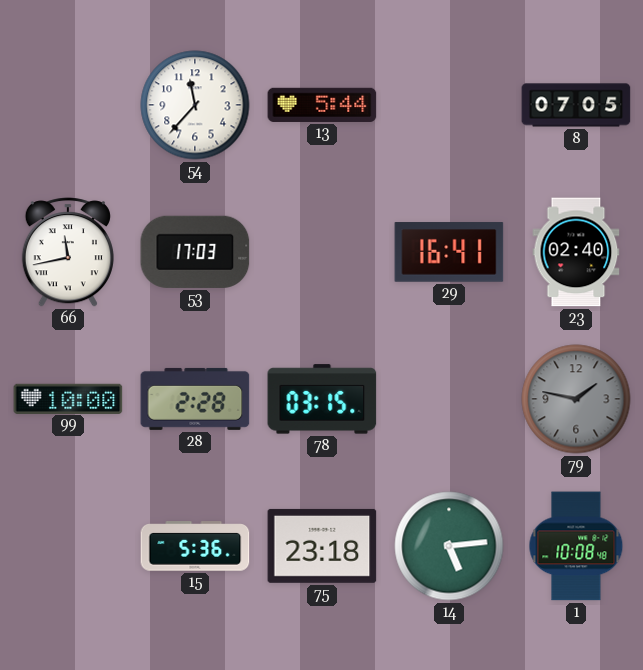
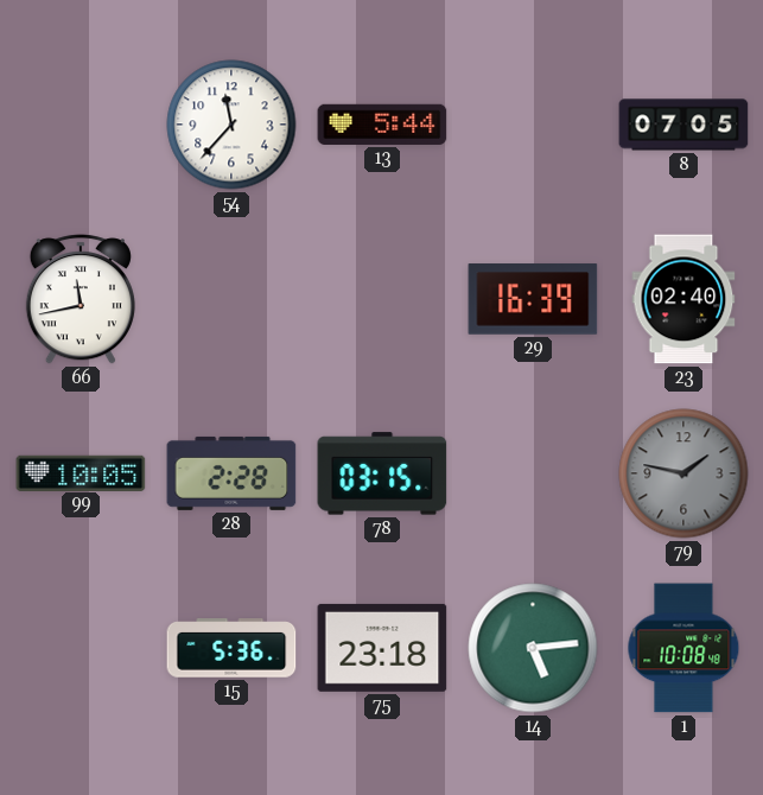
53: 17:03 -> none
29: 16:41 -> 16:39
99: 10:00 -> 10:05
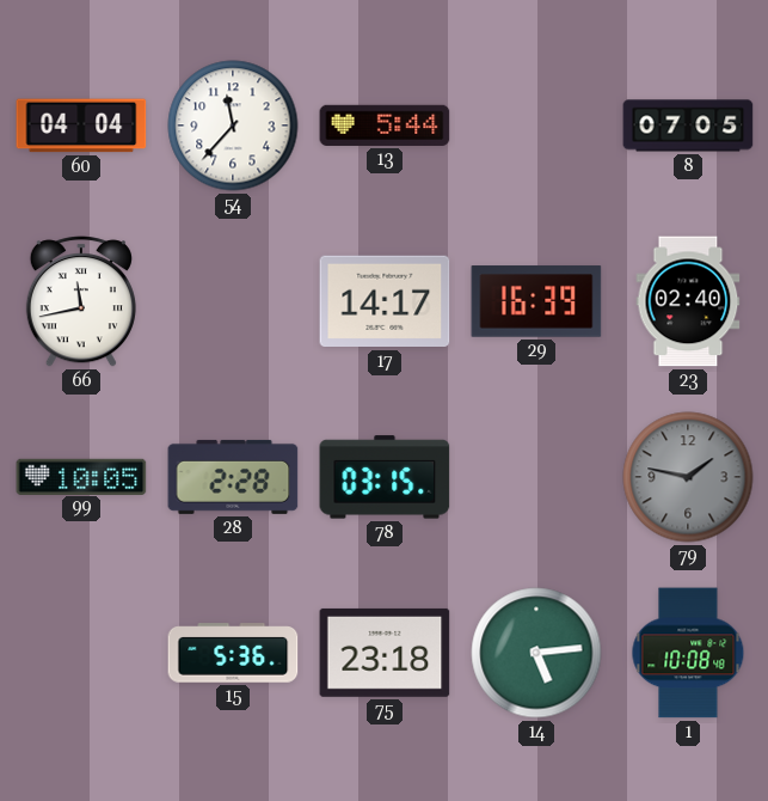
60: none -> 04:04
17: none -> 14:17
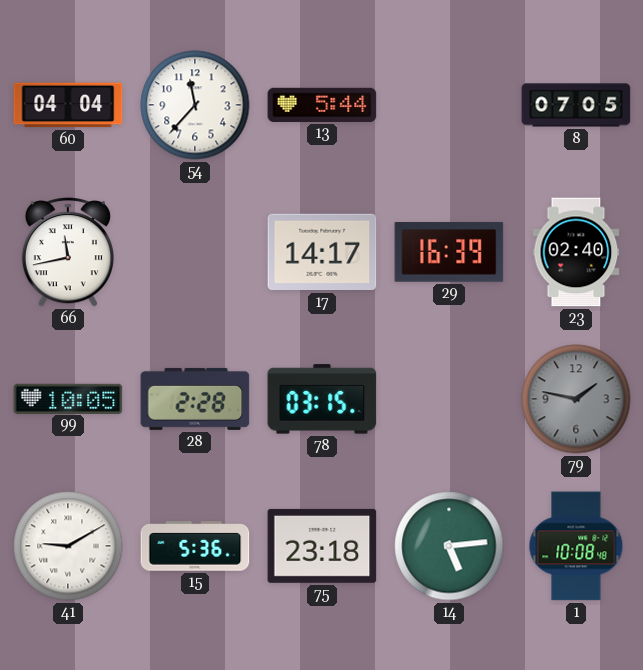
41: none -> 9:10
